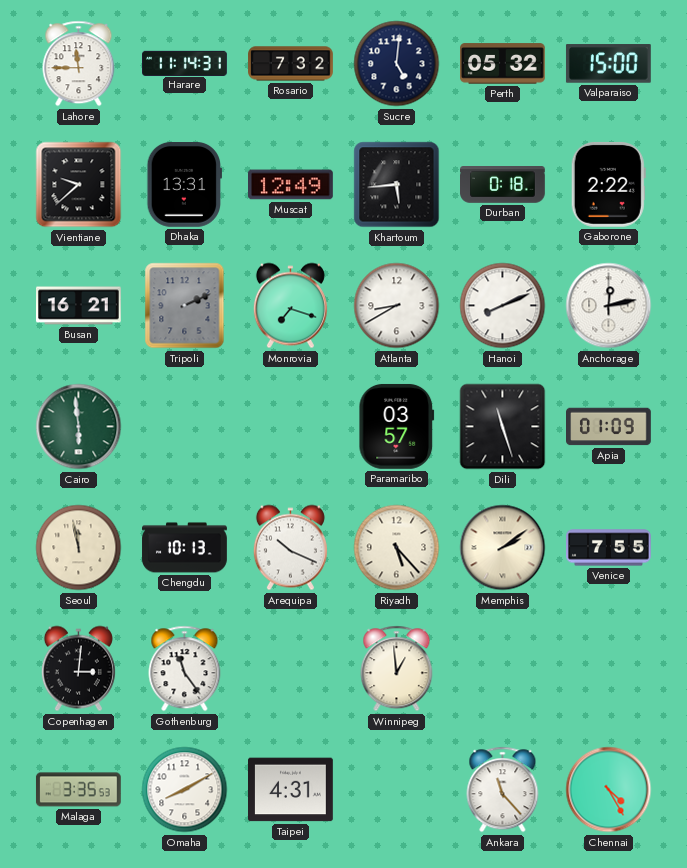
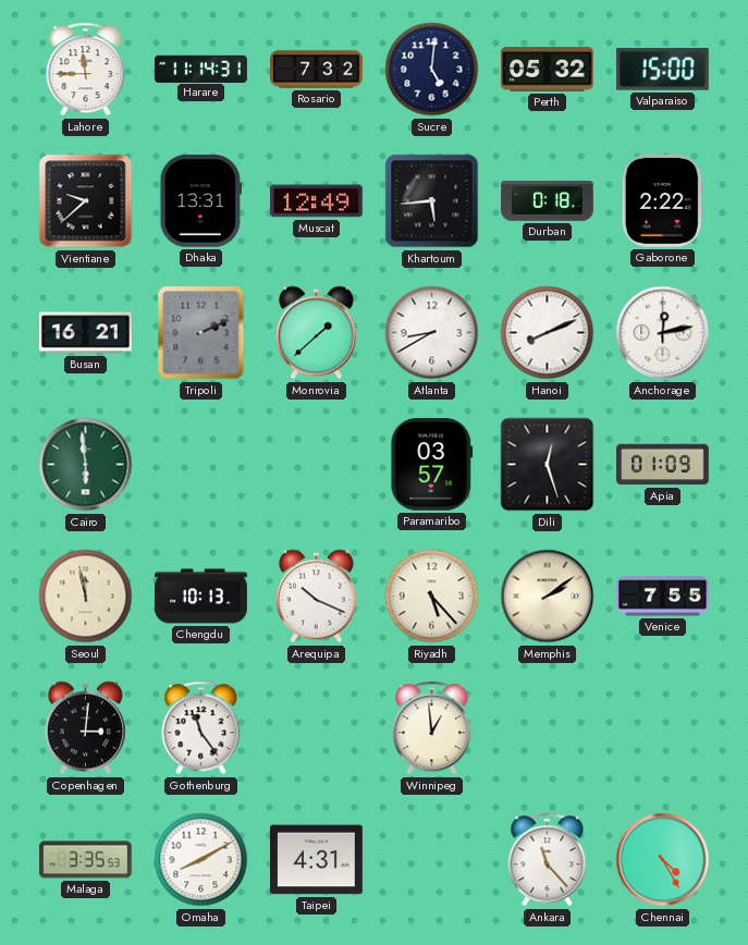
Monrovia: 7:18 -> 1:38
Dili: 11:27 -> 12:27
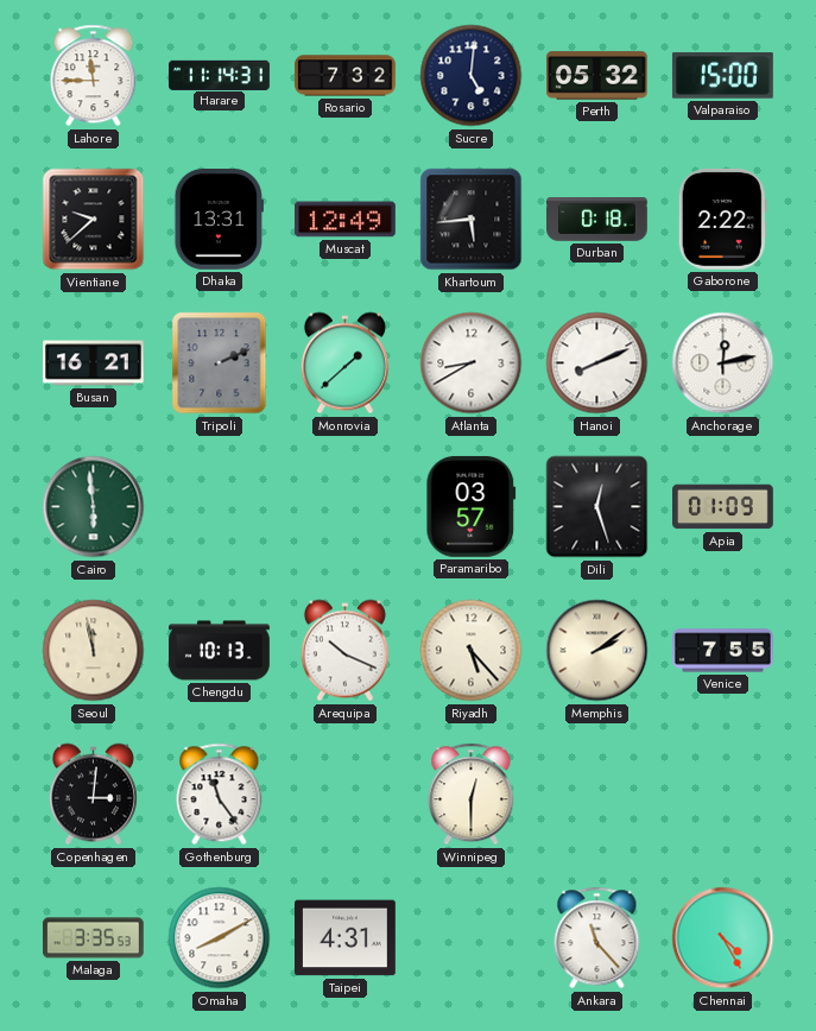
Winnipeg: 12:59 -> 12:30
